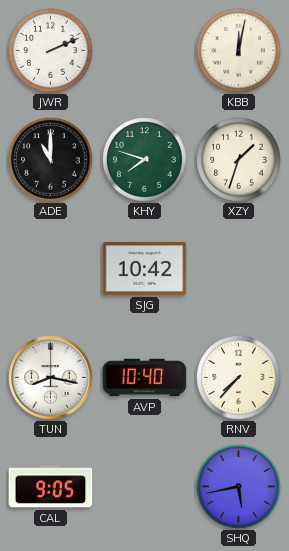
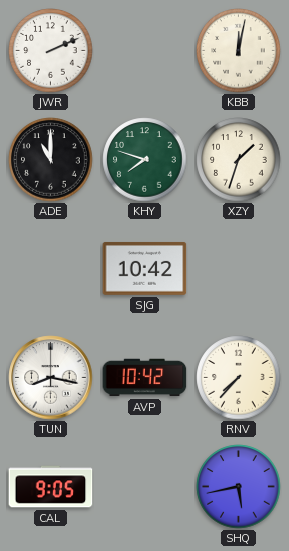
AVP: 10:40 -> 10:42
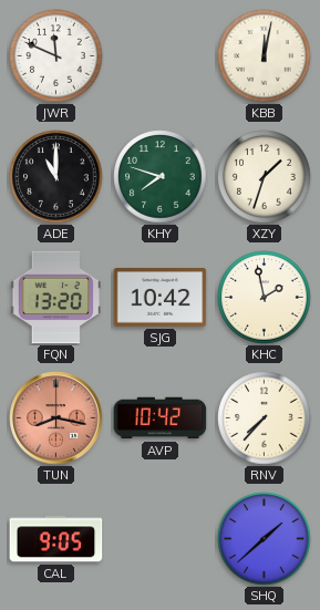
JWR: 2:11 -> 11:49
FQN: none -> 13:20
KHC: none -> 1:58
TUN dial: white -> salmon
SHQ: 5:43 -> 1:38
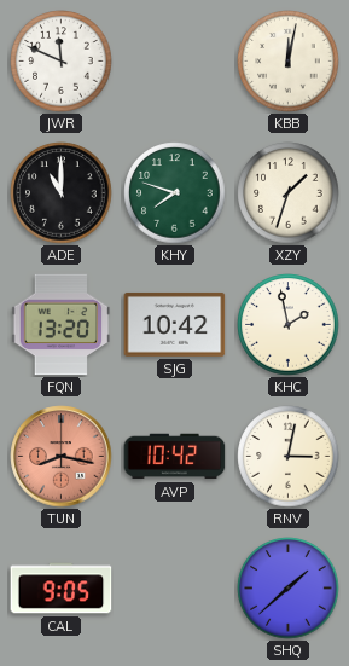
RNV: 7:37 -> 3:02
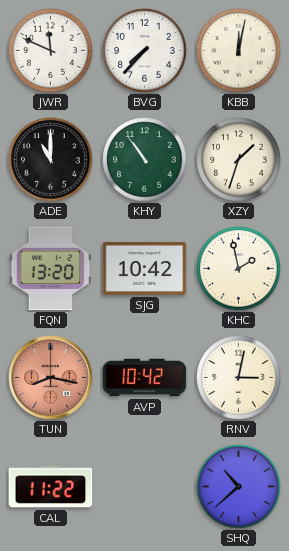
BVG: none -> 7:37
KHY: 7:48 -> 10:54
CAL: 9:05 -> 11:22
SHQ: 1:38 -> 10:38
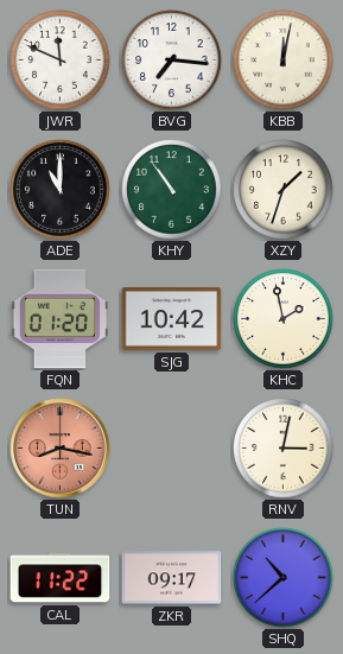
BVG: 7:37 -> 7:16
FQN: 13:20 -> 01:20
AVP: 10:42 -> none
ZKR: none -> 09:17
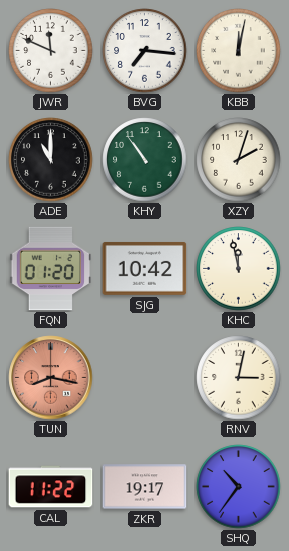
XZY: 1:33 -> 2:03
KHC: 1:58 -> 11:58
ZKR: 09:17 -> 19:17
SHQ: 10:38 -> 10:36
